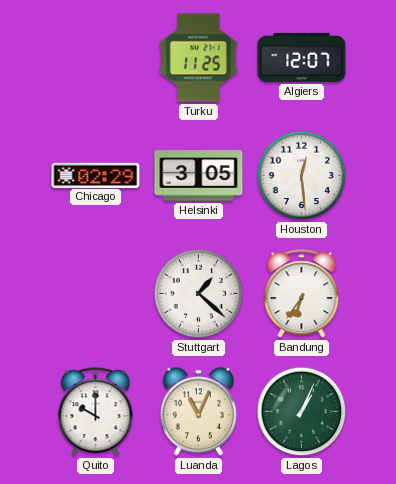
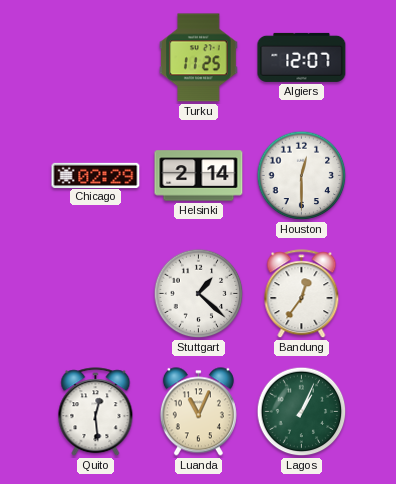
Helsinki: 3:05 -> 2:14
Houston: 12:29 -> 12:30
Bandung: 6:36 -> 12:36
Quito: 10:00 -> 12:29
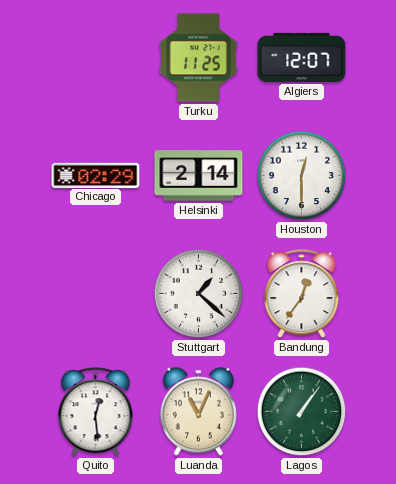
Lagos: 1:04 -> 1:06
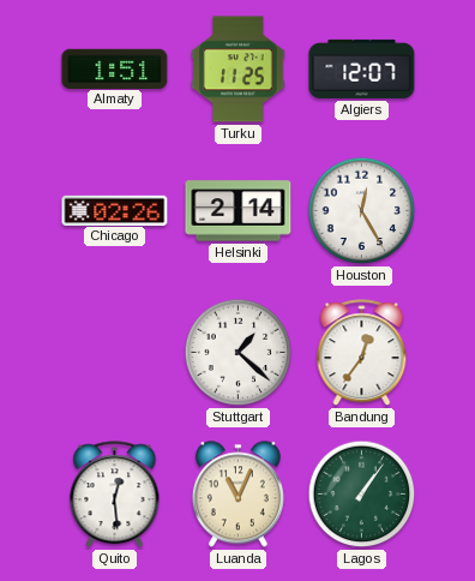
Almaty: none -> 1:51
Chicago: 02:29 -> 02:26
Houston: 12:30 -> 12:25
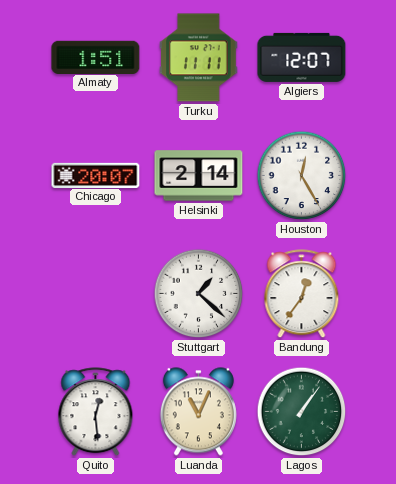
Turku: 11:25 -> 11:11
Chicago: 02:26 -> 20:07
